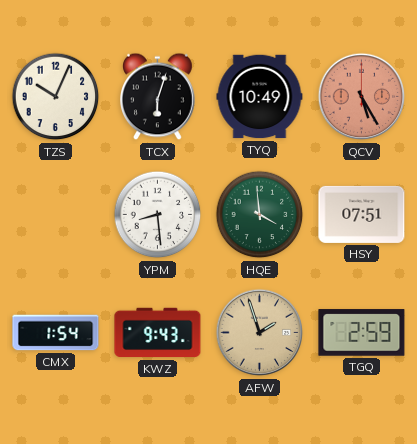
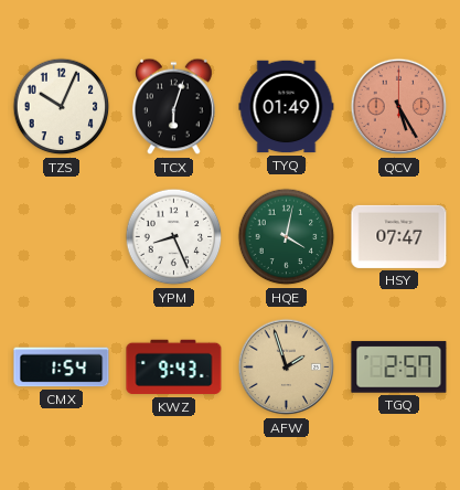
TYQ: 10:49 -> 01:49
YPM: 8:29 -> 8:26
HQE: 3:59 -> 4:02
HSY: 07:51 -> 07:47
TGQ: 2:59 -> 2:57
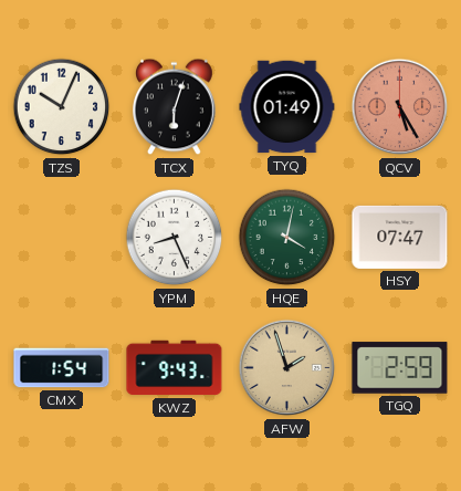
TGQ: 2:57 -> 2:59
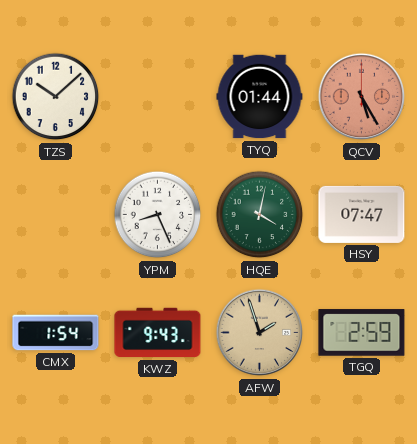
TZS: 10:04 -> 10:08
TCX: 6:03 -> none
TYQ: 01:49 -> 01:44
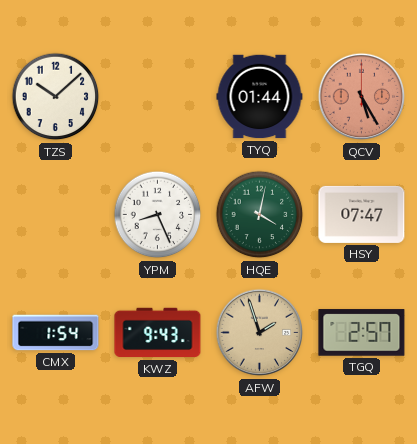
TGQ: 2:59 -> 2:57
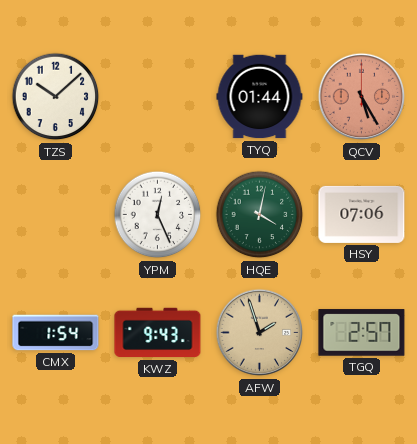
YPM: 8:26 -> 12:26
HSY: 07:47 -> 07:06
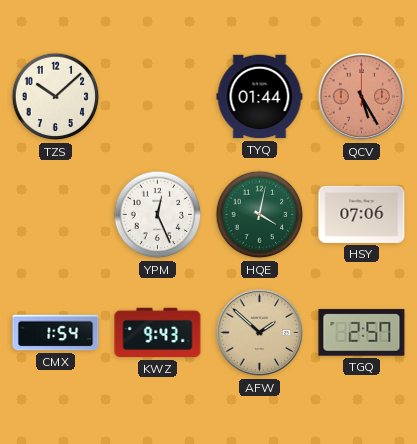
AFW: 1:57 -> 1:52
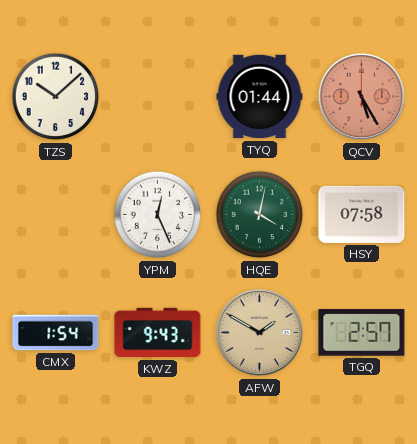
HSY: 07:06 -> 07:58
AFW: 1:52 -> 1:50
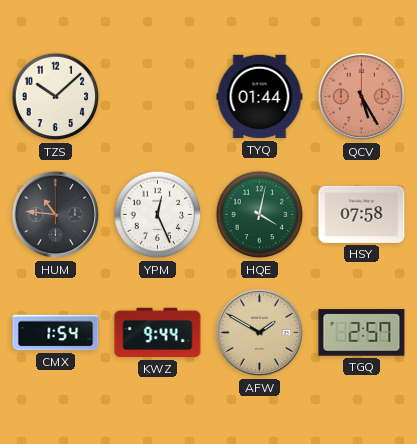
HUM: none -> 10:46
KWZ: 9:43 -> 9:44
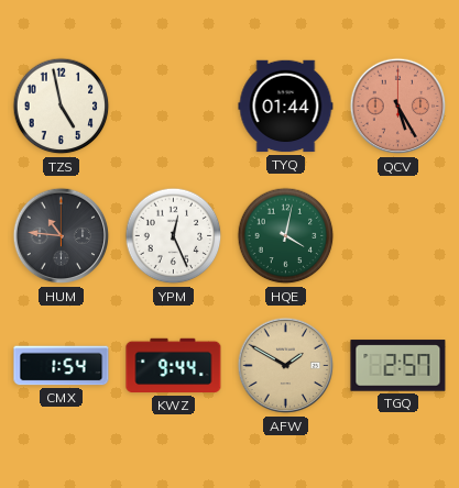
TZS: 10:08 -> 4:58
HSY: 07:58 -> none
